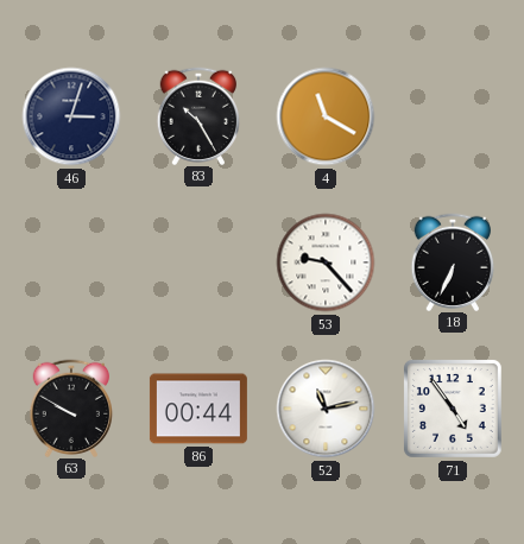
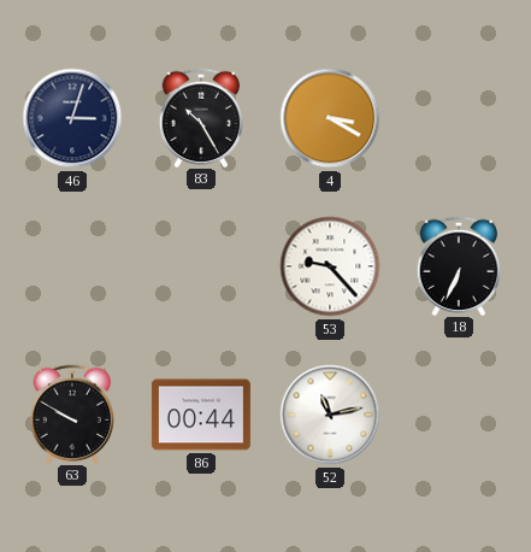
4: 11:20 -> 3:20
71: 4:54 -> none
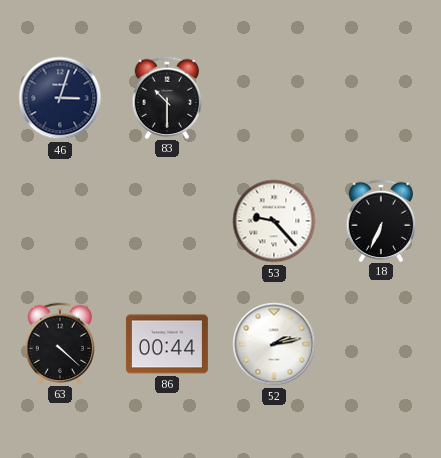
83: 10:25 -> 10:30
4: 3:20 -> none
63: 9:50 -> 4:22
52: 11:13 -> 2:13
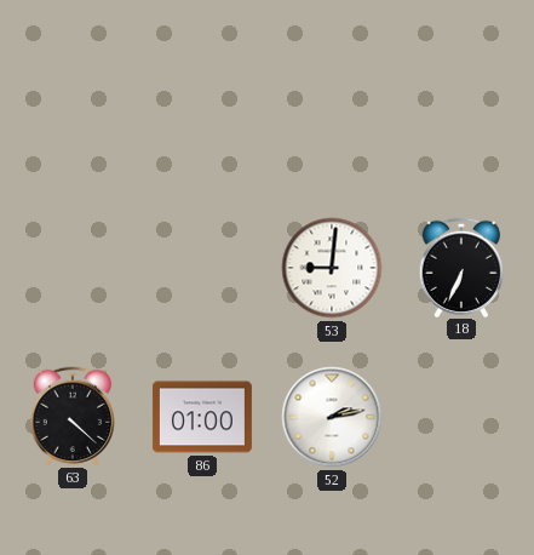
46: 3:03 -> none
83: 10:30 -> none
53: 9:23 -> 9:01
86: 00:44 -> 01:00
